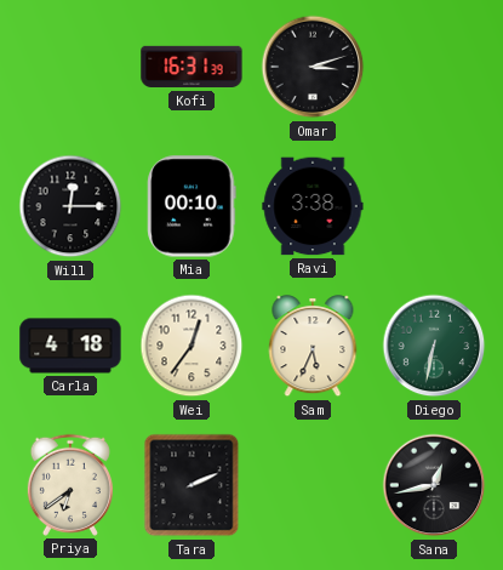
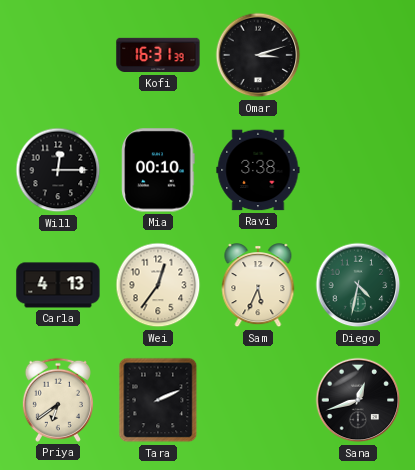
Carla: 4:18 -> 4:13
Diego: 6:32 -> 4:32
Sana: 12:43 -> 12:42
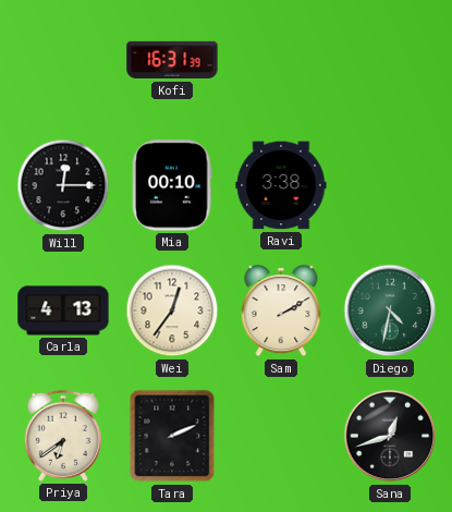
Omar: 3:12 -> none
Sam: 5:34 -> 2:10
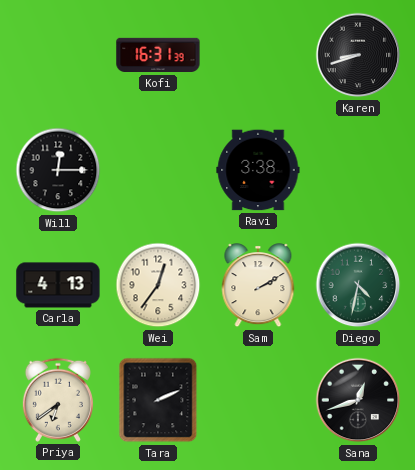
Karen: none -> 8:42
Mia: 00:10 -> none
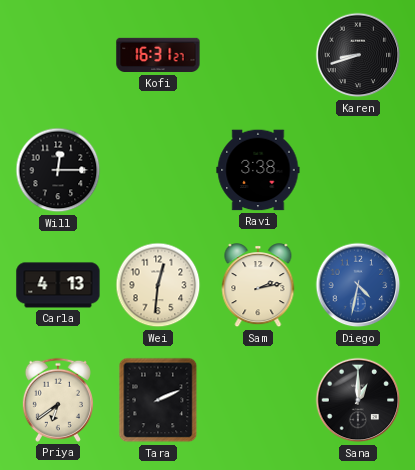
Kofi: 16:31:39 -> 16:31:27
Wei: 12:36 -> 12:31
Sam: 2:10 -> 2:13
Diego dial: green -> blue
Sana: 12:42 -> 1:00
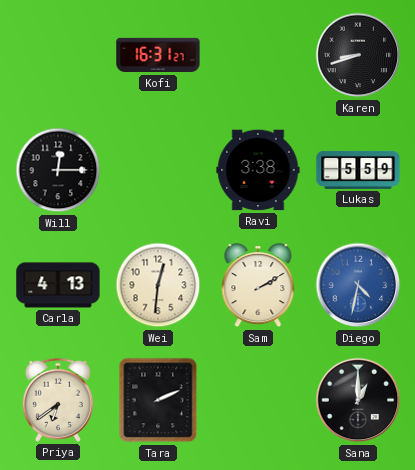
Lukas: none -> 5:59
Sam: 2:13 -> 2:10
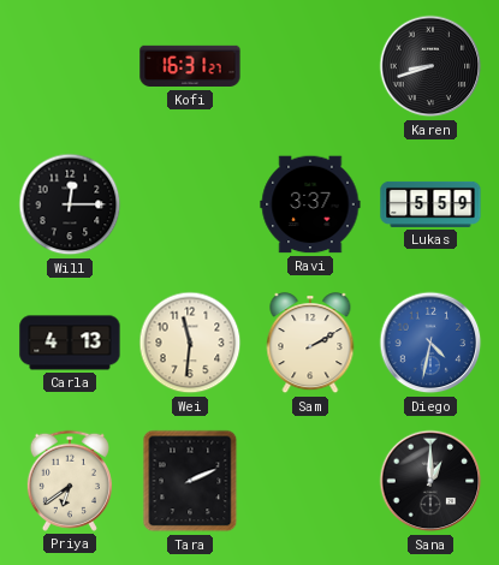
Ravi: 3:38 -> 3:37
Wei: 12:31 -> 11:31
